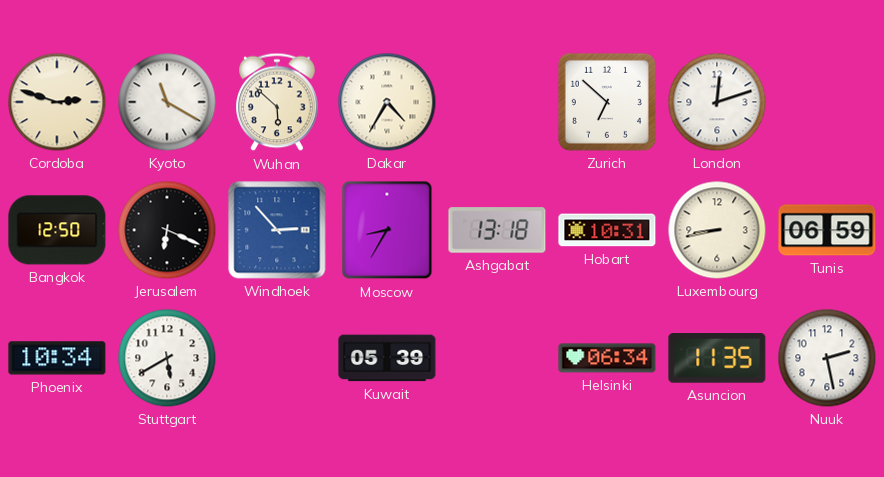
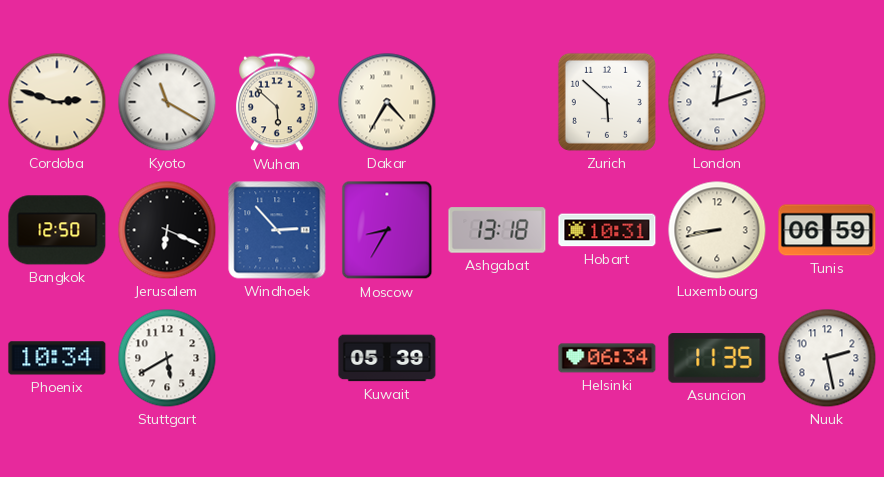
Zurich: 6:52 -> 5:52
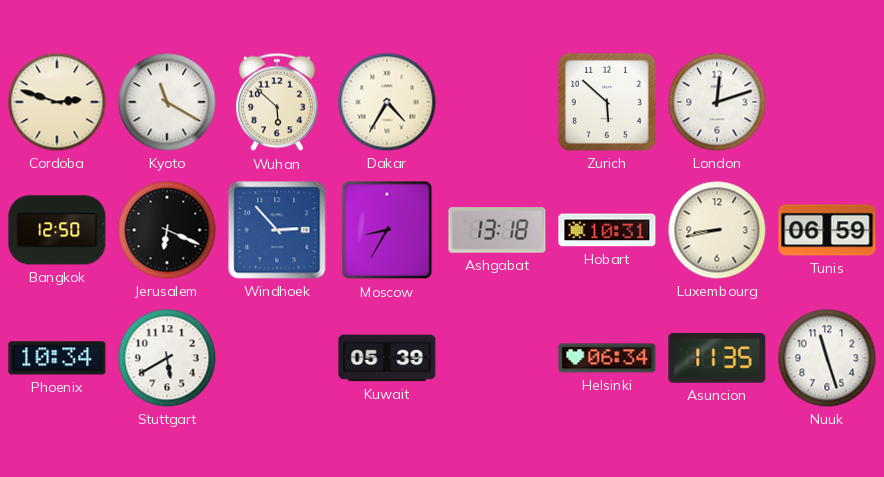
Nuuk: 2:28 -> 11:27
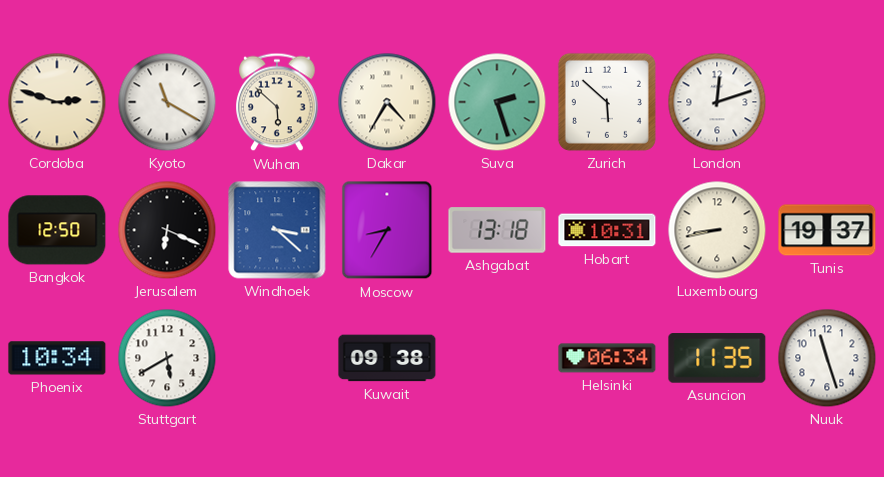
Suva: none -> 2:27
Windhoek: 2:53 -> 3:22
Tunis: 06:59 -> 19:37
Kuwait: 05:39 -> 09:38
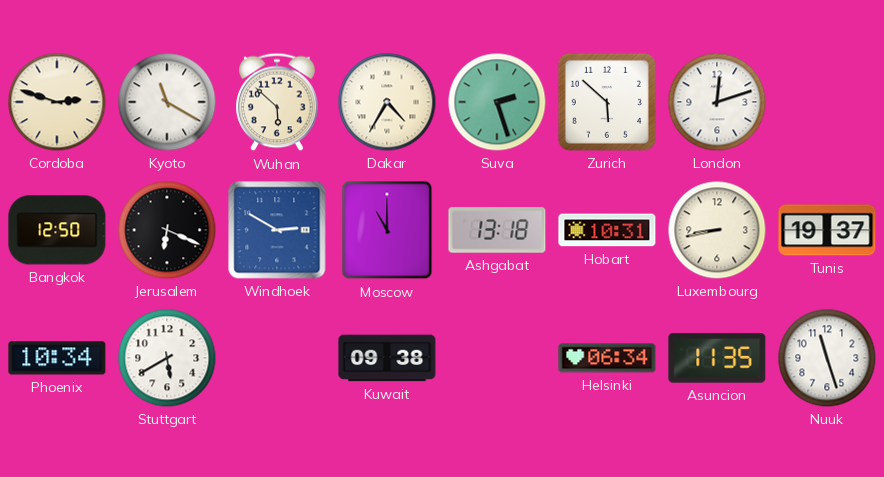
Windhoek: 3:22 -> 2:50
Moscow: 8:35 -> 11:00
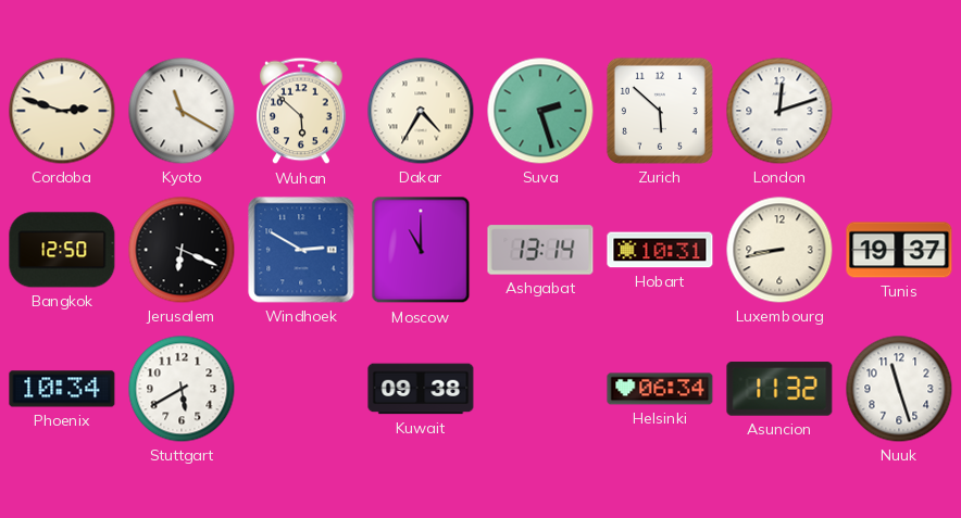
Ashgabat: 13:18 -> 13:14
Asuncion: 11:35 -> 11:32
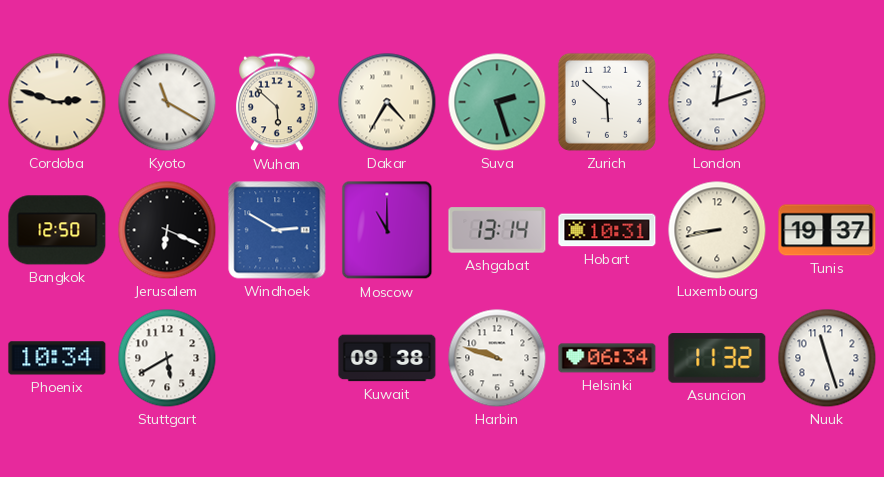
Harbin: none -> 9:48
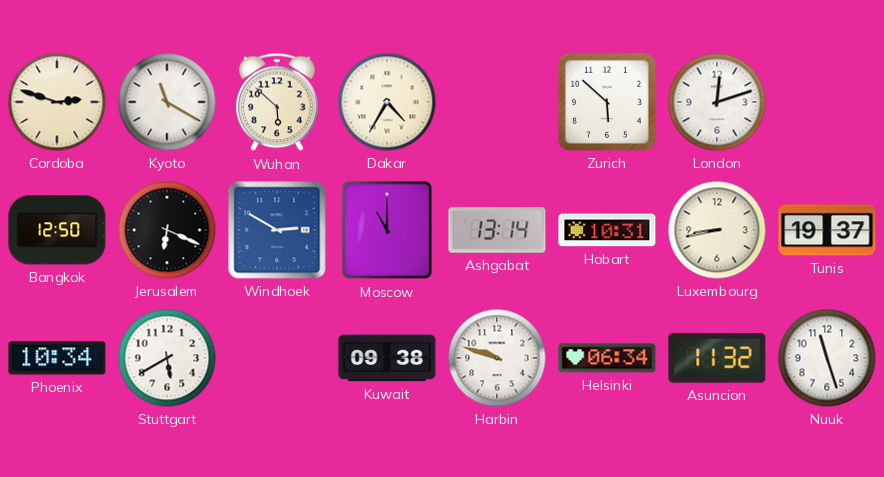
Suva: 2:27 -> none
